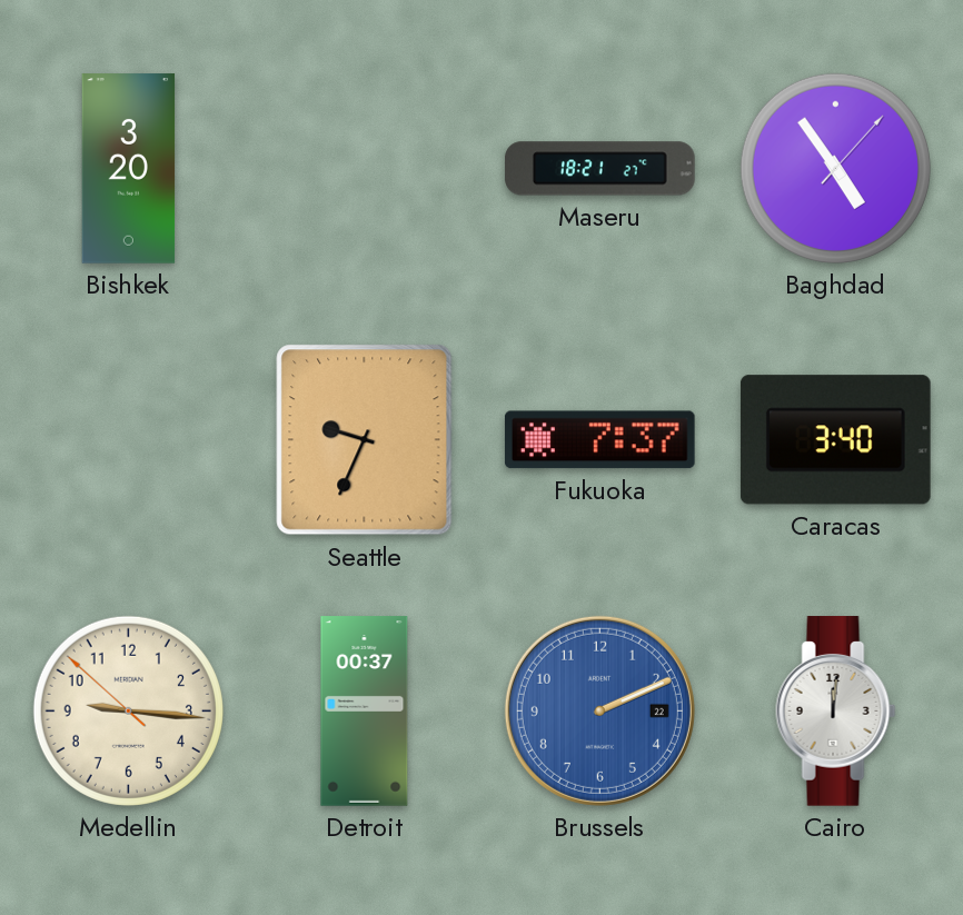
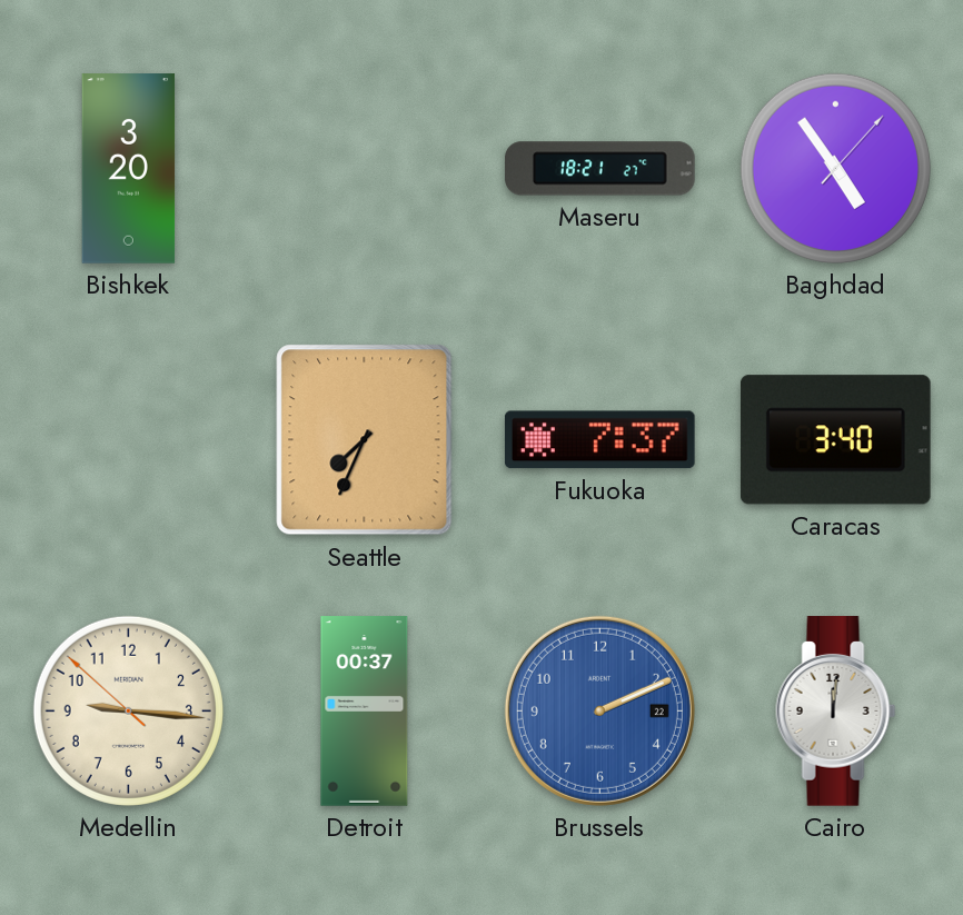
Seattle: 9:34 -> 7:34
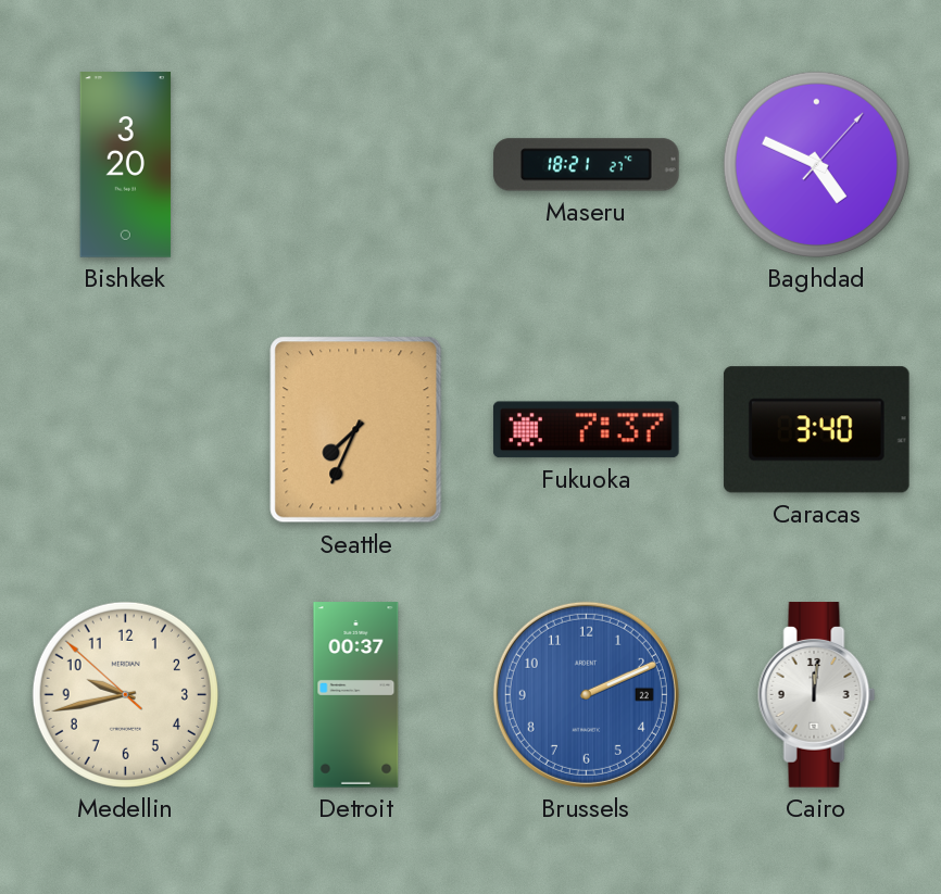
Baghdad: 4:54 -> 4:49
Medellin: 9:15 -> 9:42
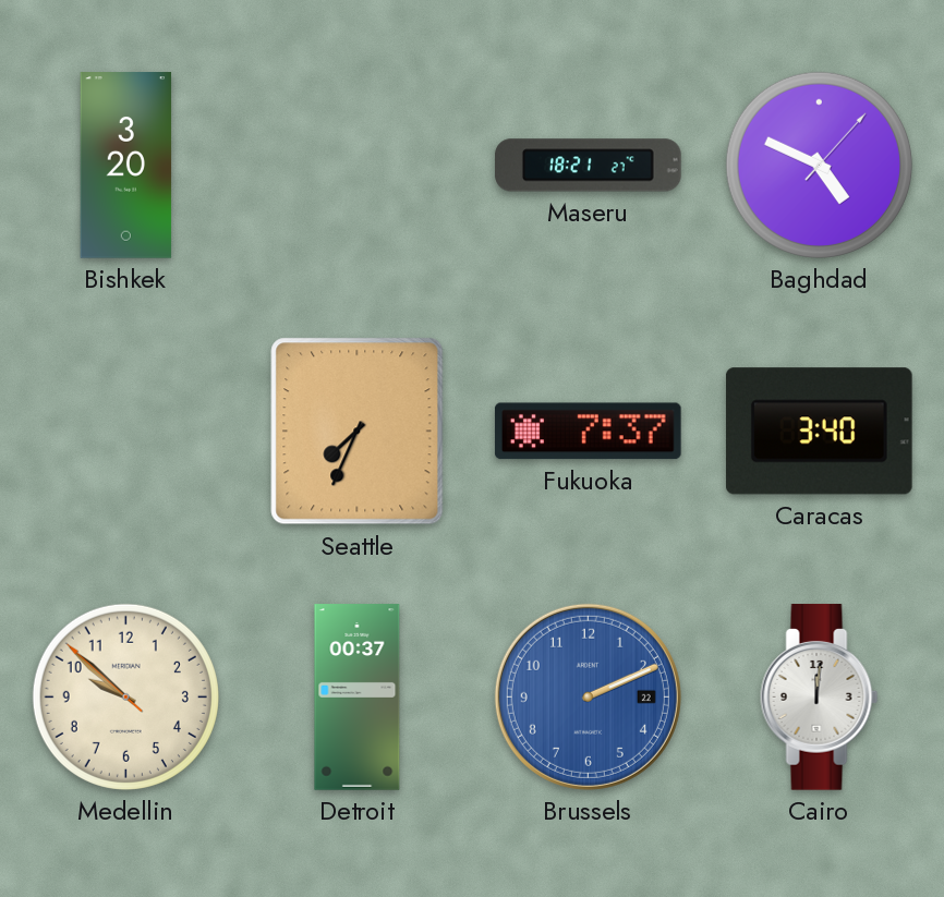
Medellin: 9:42 -> 9:51
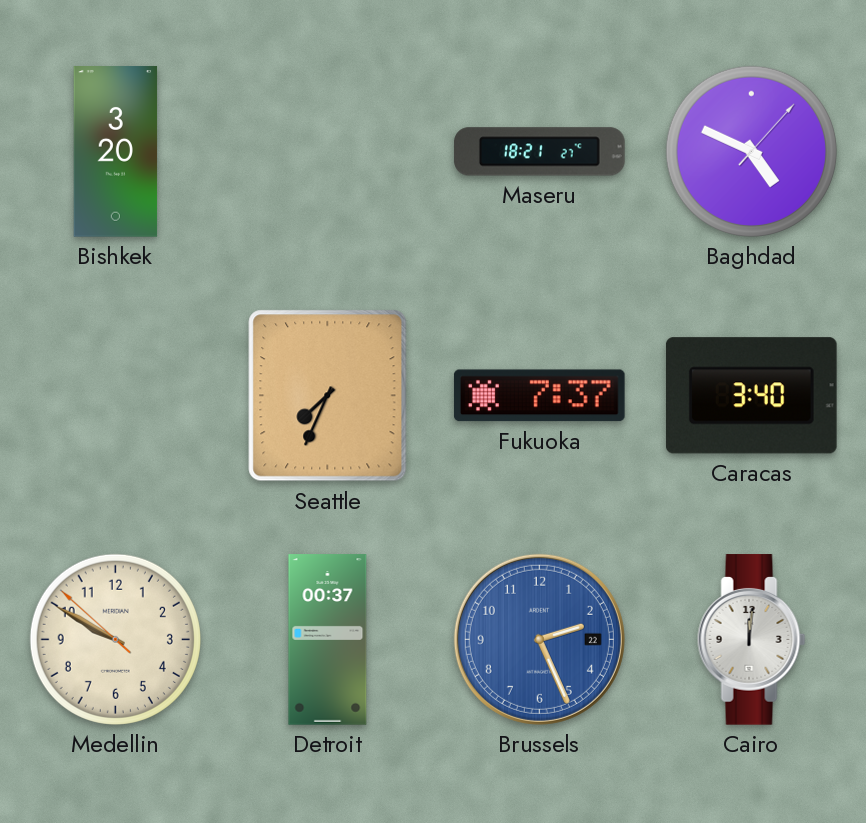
Medellin: 9:51 -> 9:49
Brussels: 2:11 -> 2:26
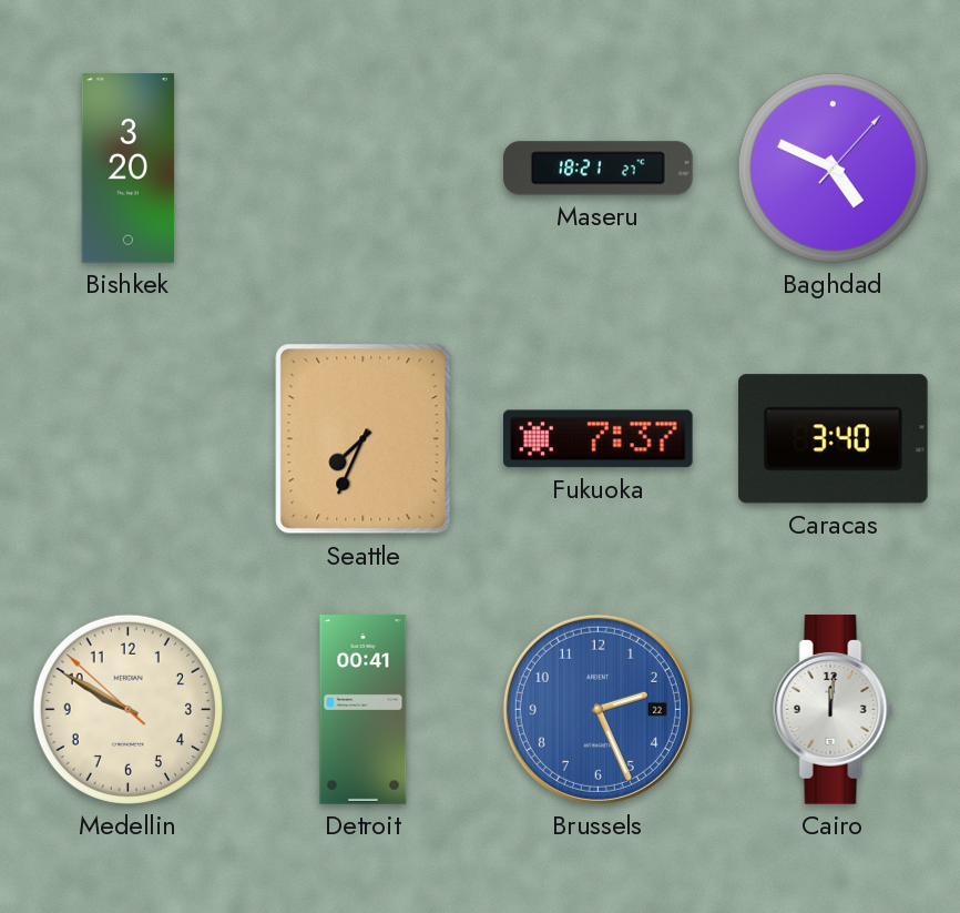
Detroit: 00:37 -> 00:41
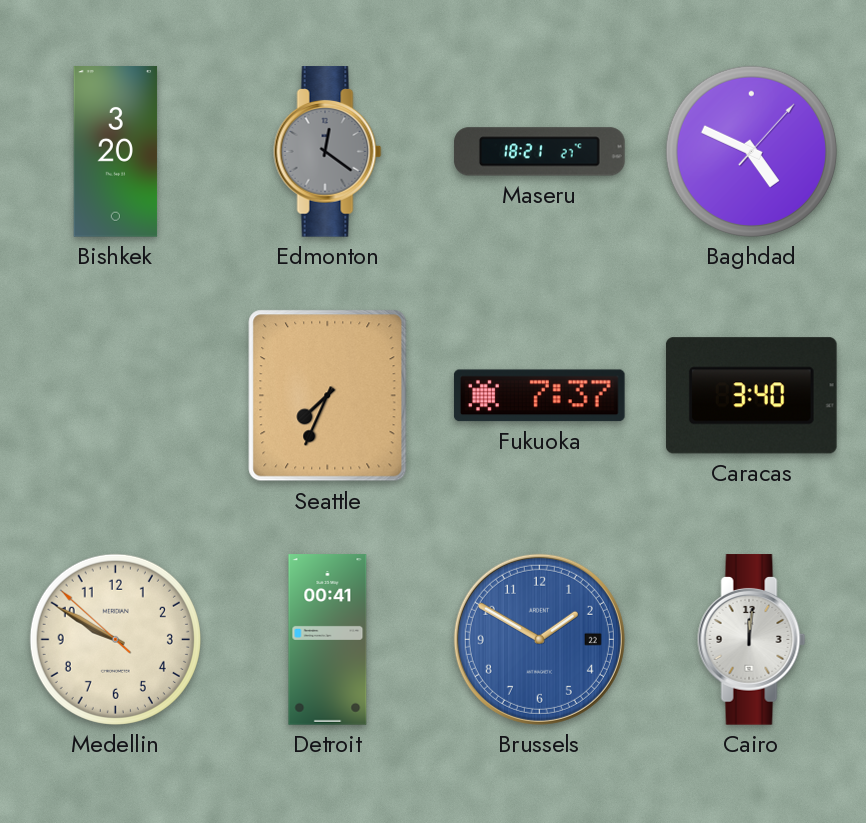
Edmonton: none -> 12:21
Brussels: 2:26 -> 1:50
